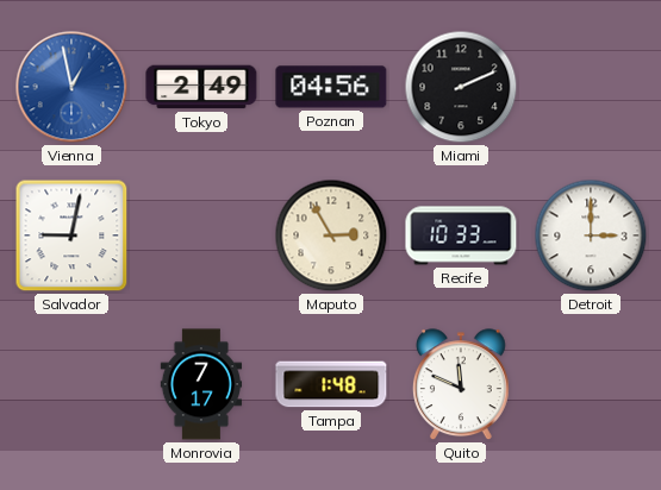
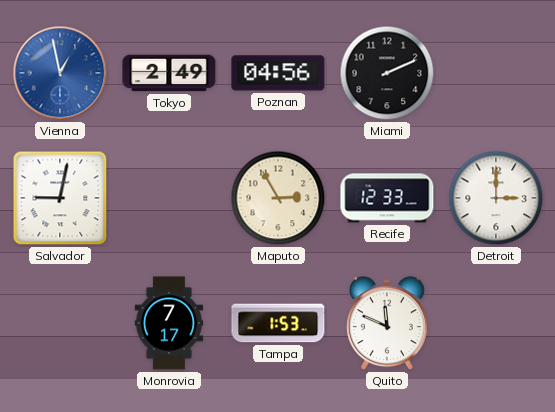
Recife: 10:33 -> 12:33
Tampa: 1:48 -> 1:53
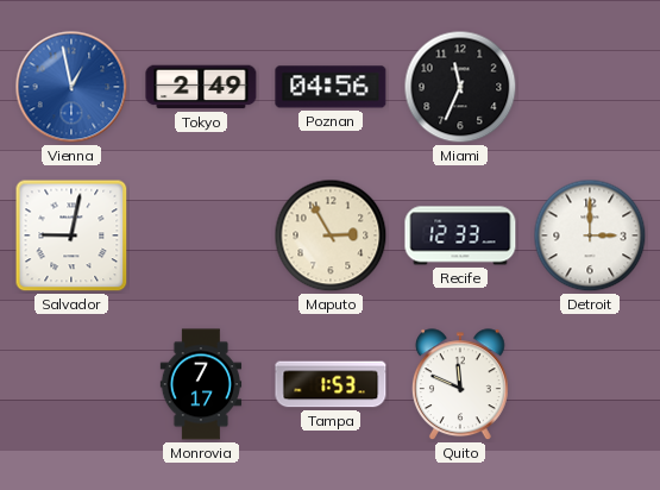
Miami: 2:11 -> 11:34
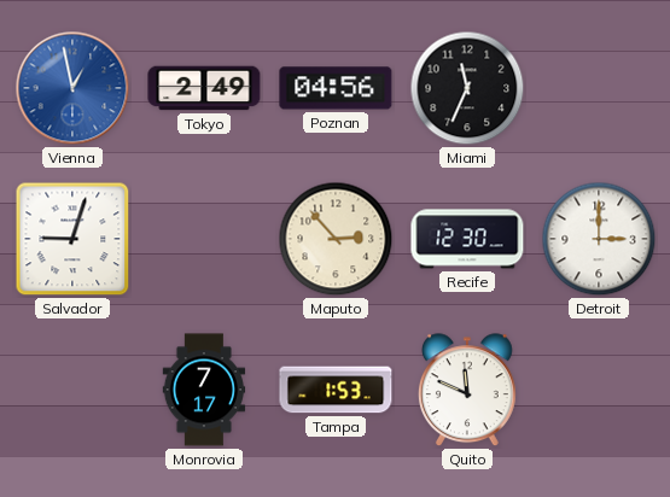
Salvador: 9:02 -> 9:03
Maputo: 2:55 -> 2:53
Recife: 12:33 -> 12:30
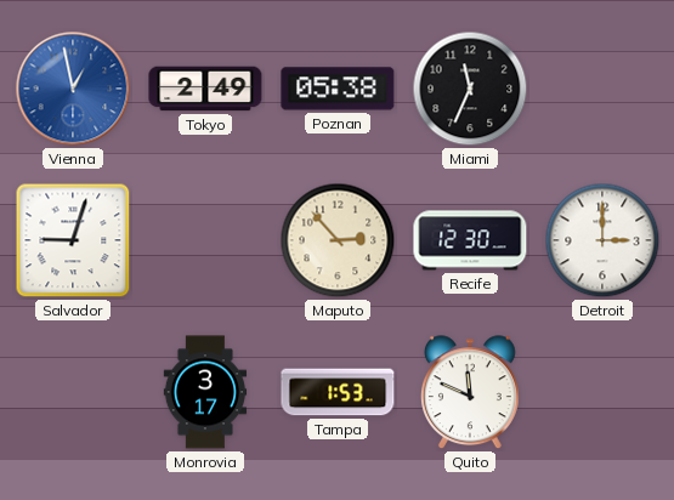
Poznan: 04:56 -> 05:38
Monrovia: 7:17 -> 3:17
